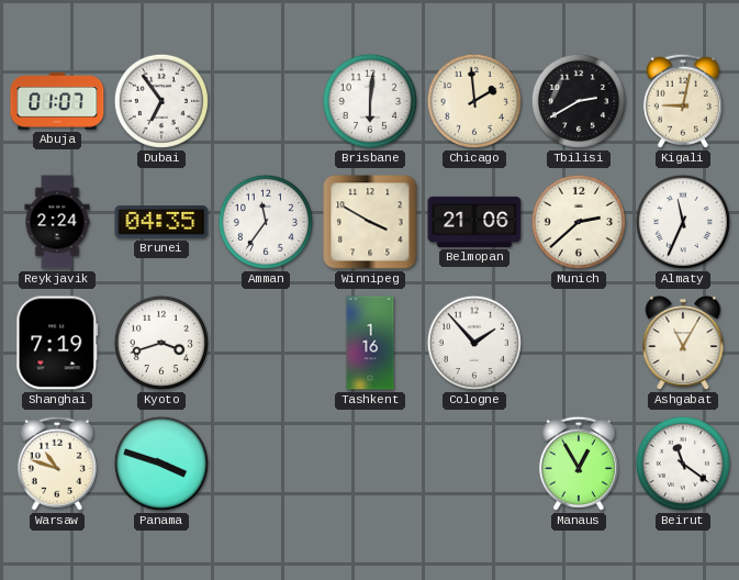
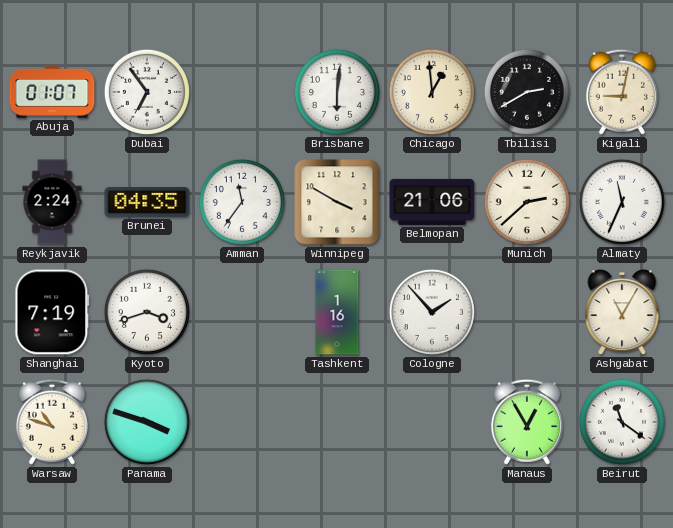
Chicago: 1:59 -> 12:59
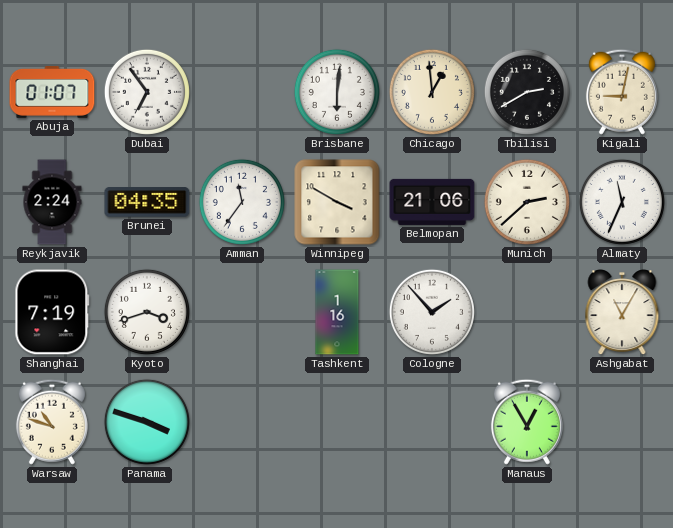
Beirut: 11:21 -> none
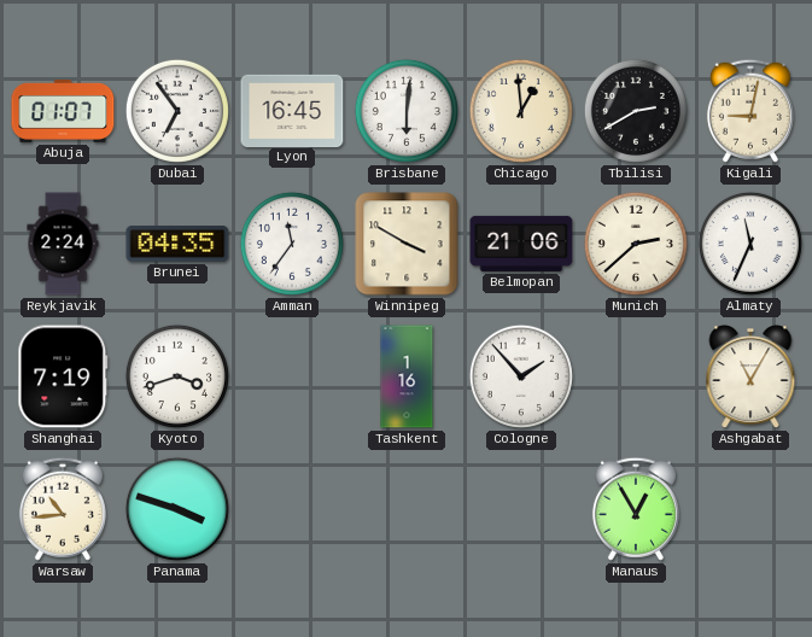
Lyon: none -> 16:45
Warsaw: 10:48 -> 10:44
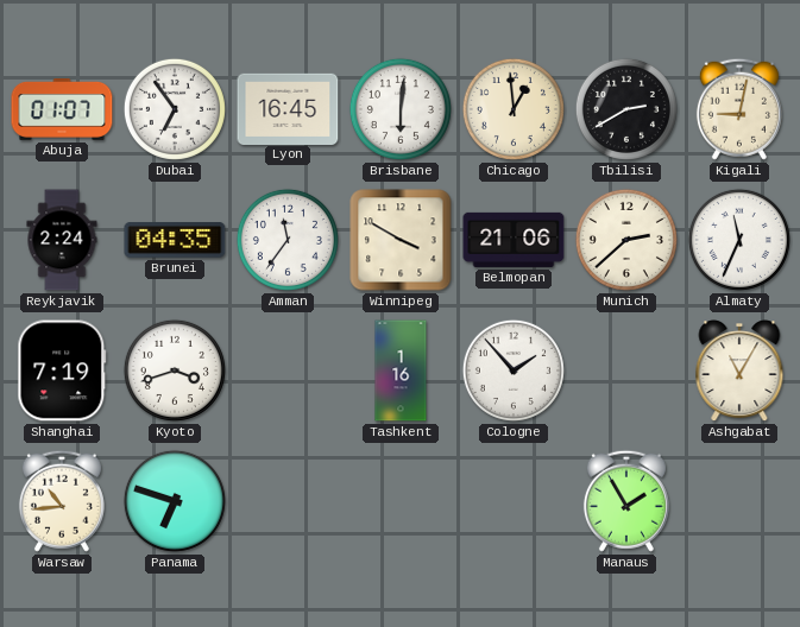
Panama: 3:48 -> 6:48
Manaus: 12:55 -> 1:55
